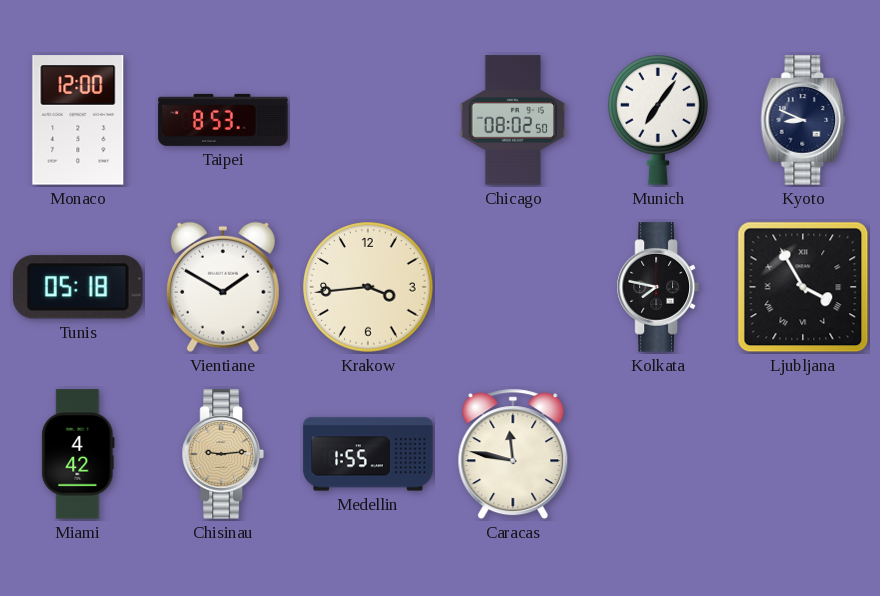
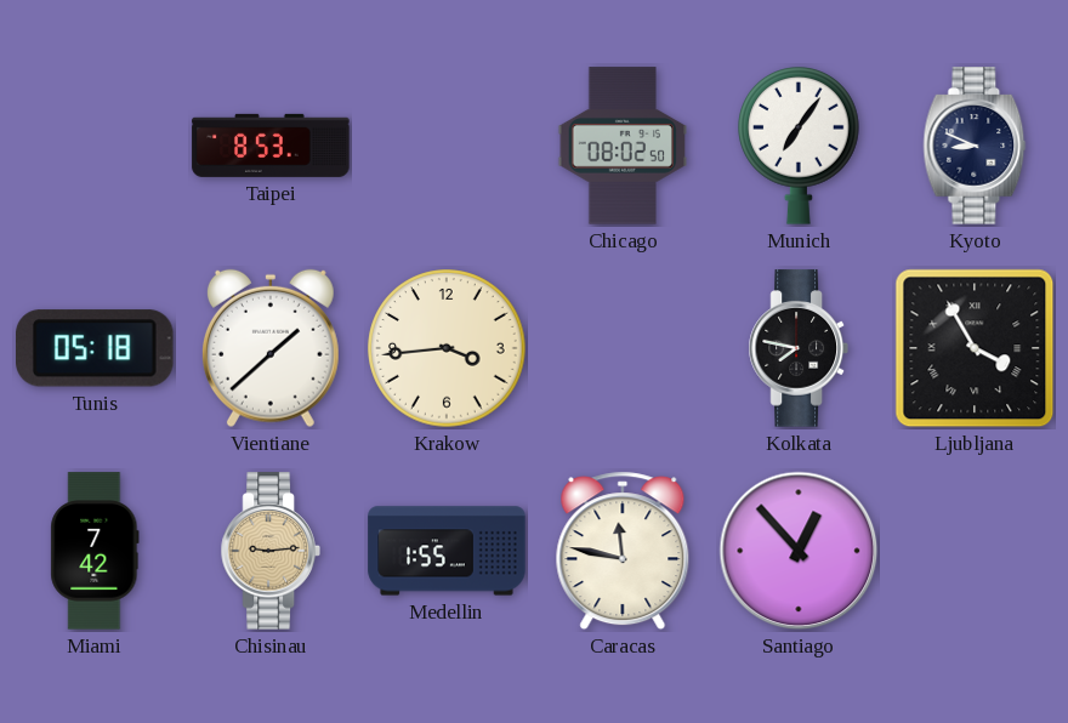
Monaco: 12:00 -> none
Vientiane: 1:50 -> 1:38
Miami: 4:42 -> 7:42
Santiago: none -> 12:53
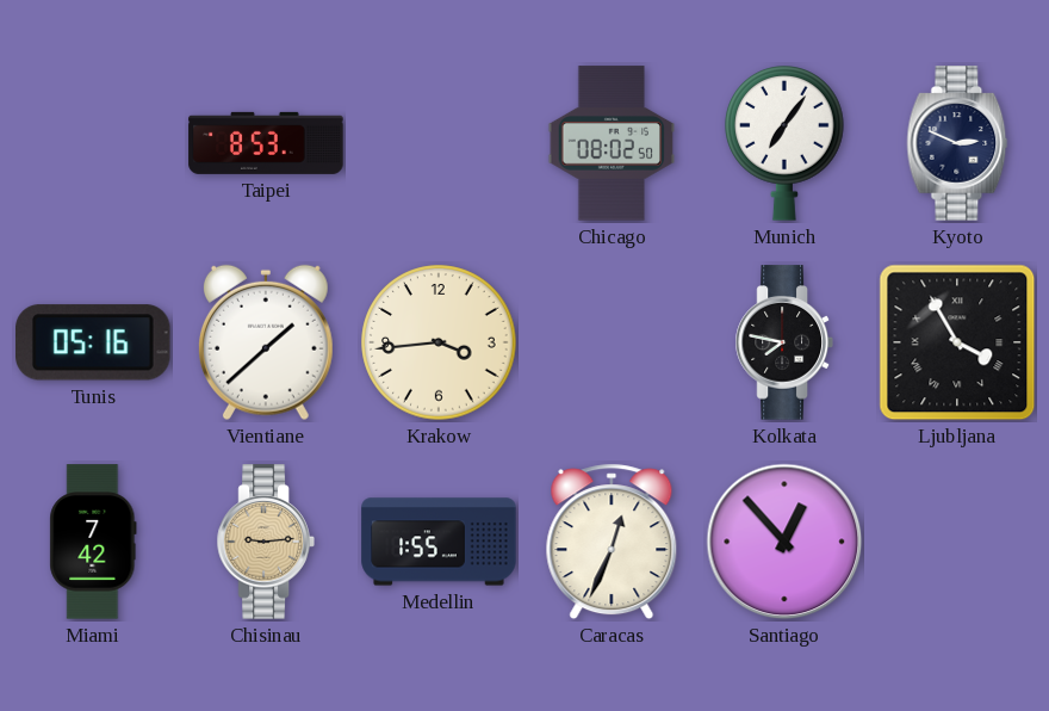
Kyoto: 8:49 -> 2:49
Tunis: 05:18 -> 05:16
Caracas: 11:47 -> 12:34
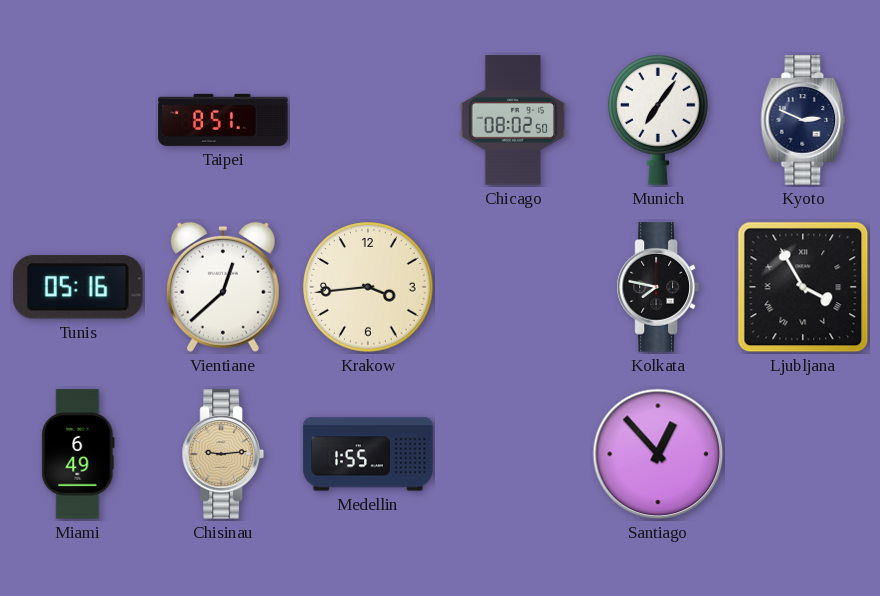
Taipei: 8:53 -> 8:51
Vientiane: 1:38 -> 12:38
Miami: 7:42 -> 6:49
Caracas: 12:34 -> none
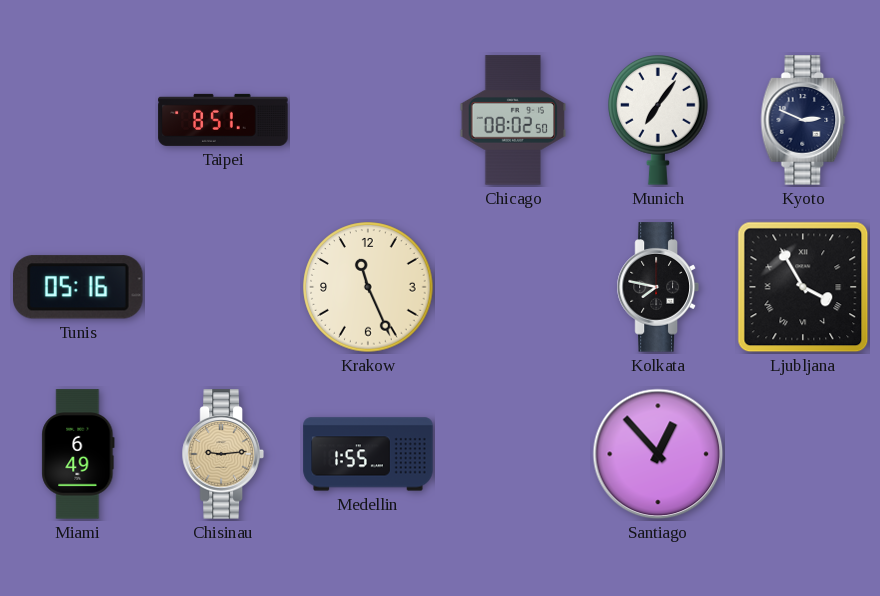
Vientiane: 12:38 -> none
Krakow: 3:44 -> 11:26
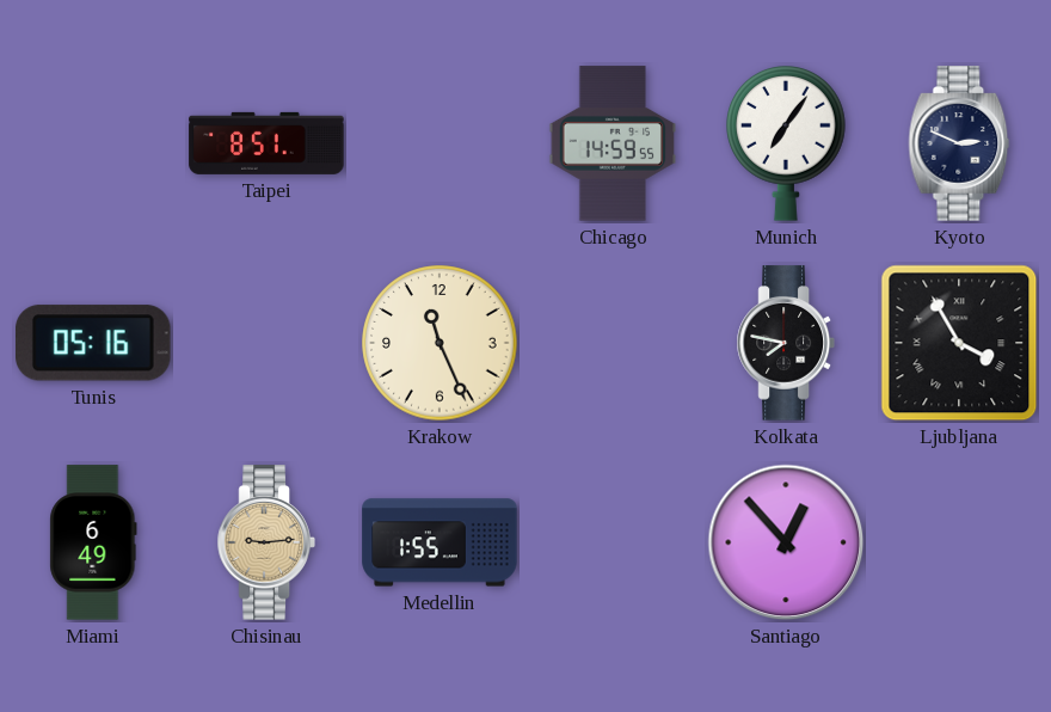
Chicago: 08:02 -> 14:59
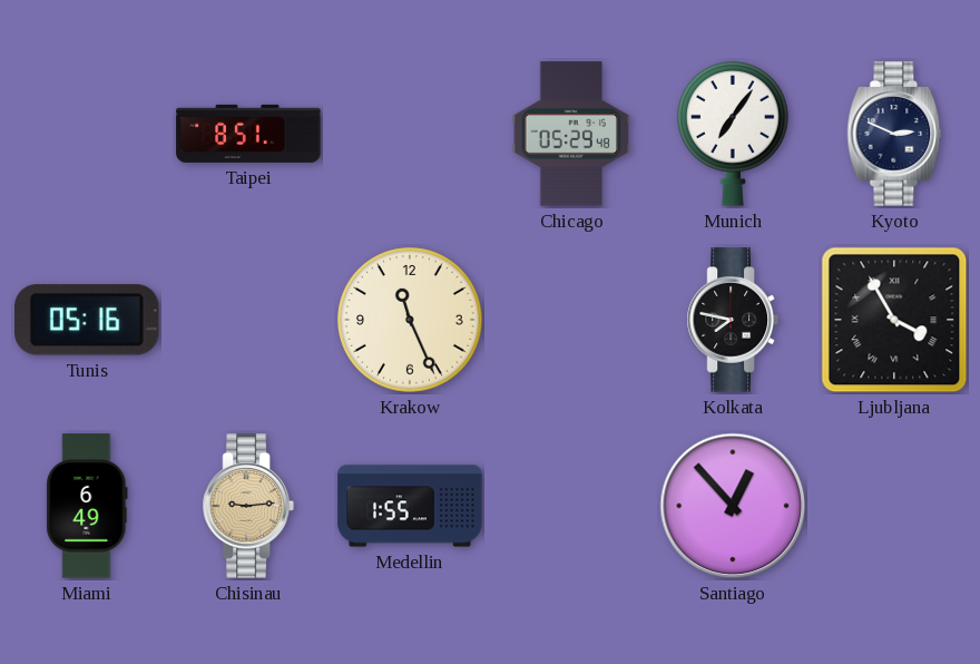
Chicago: 14:59 -> 05:29
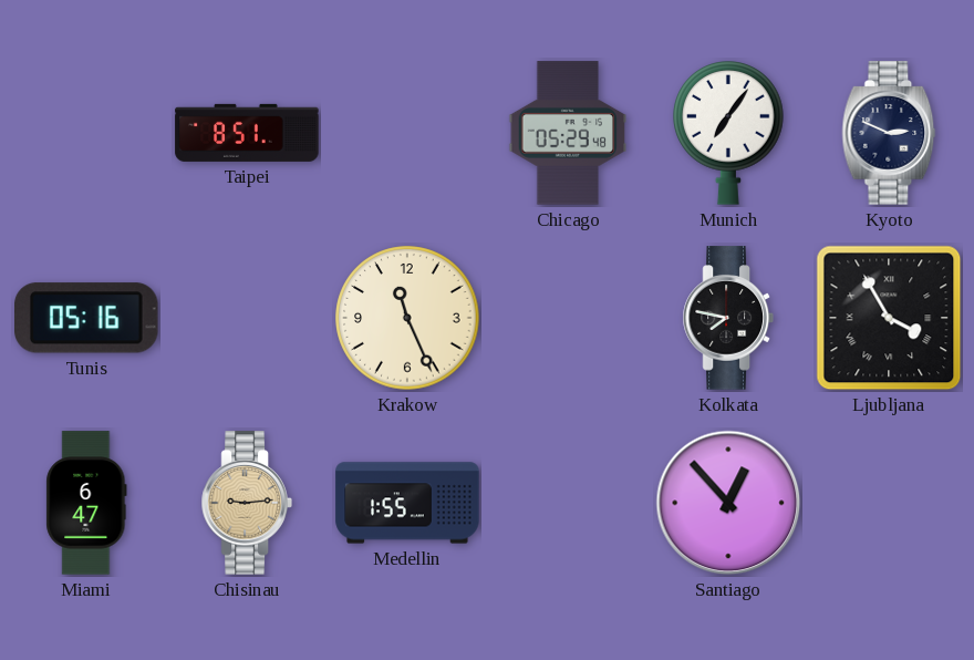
Miami: 6:49 -> 6:47
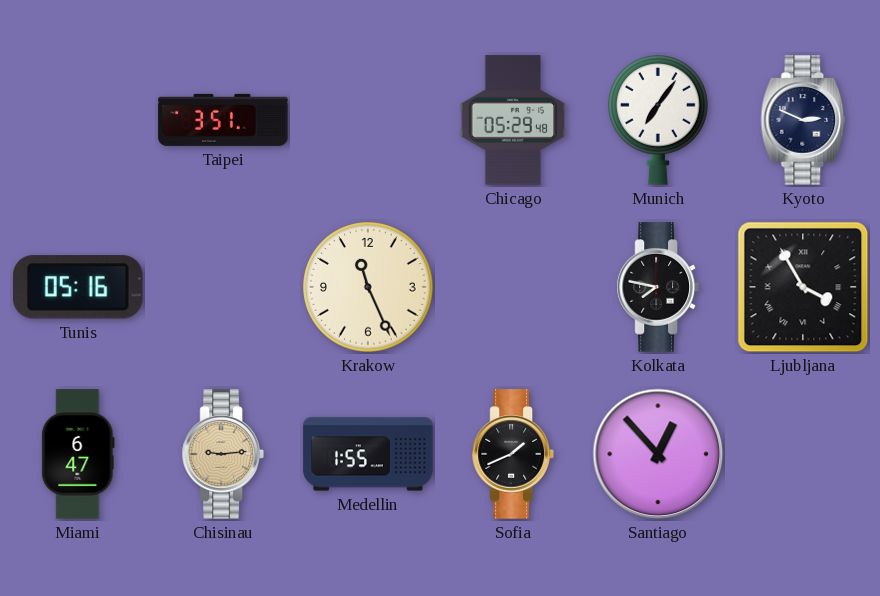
Taipei: 8:51 -> 3:51
Sofia: none -> 1:41
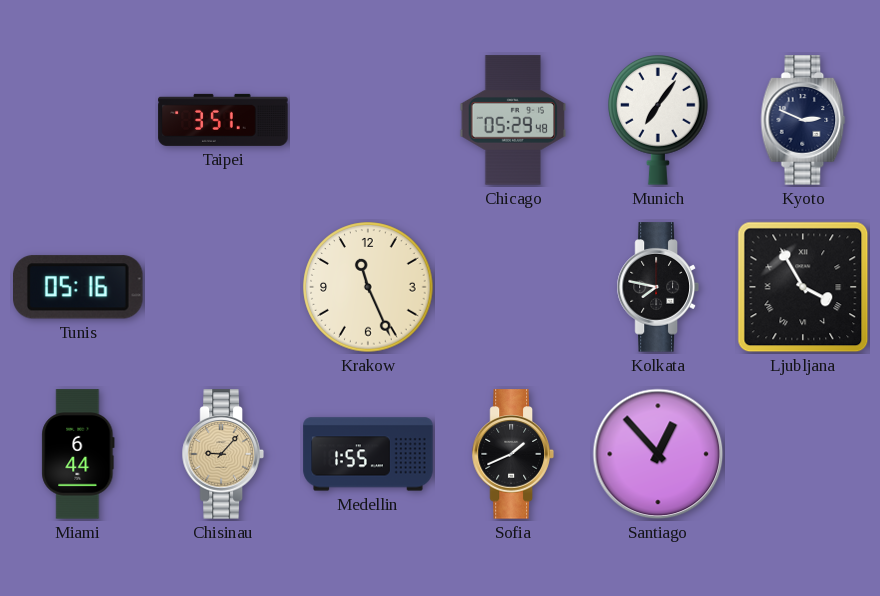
Miami: 6:47 -> 6:44
Chisinau: 9:14 -> 9:07
